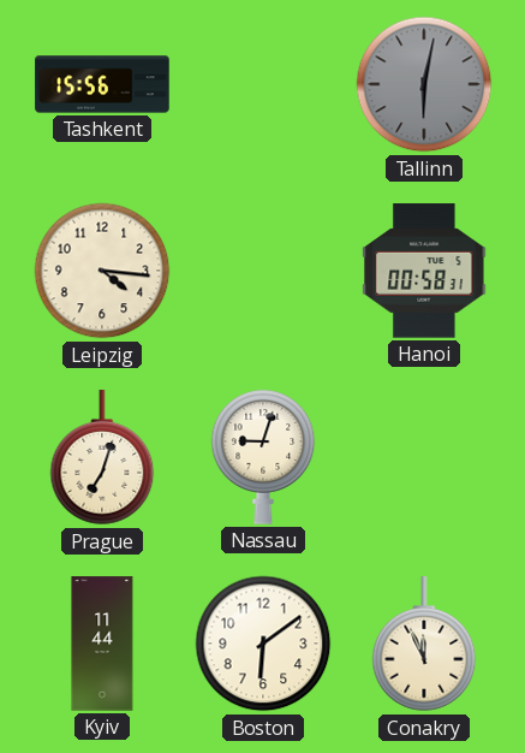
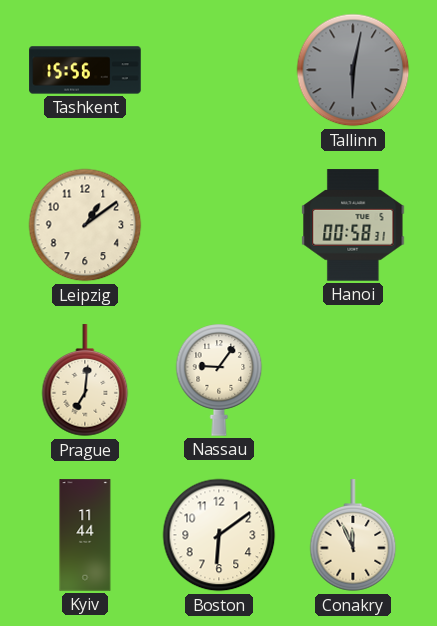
Leipzig: 4:16 -> 1:09
Prague: 7:03 -> 7:01
Nassau: 9:03 -> 9:06
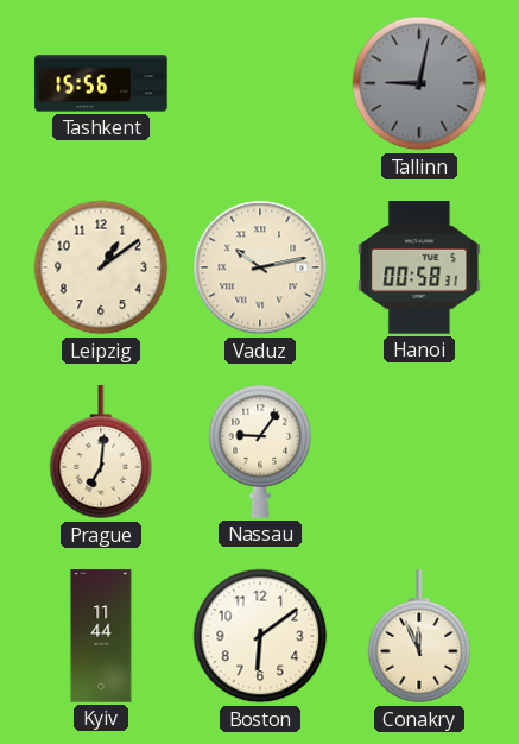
Tallinn: 6:02 -> 9:02
Vaduz: none -> 10:13
